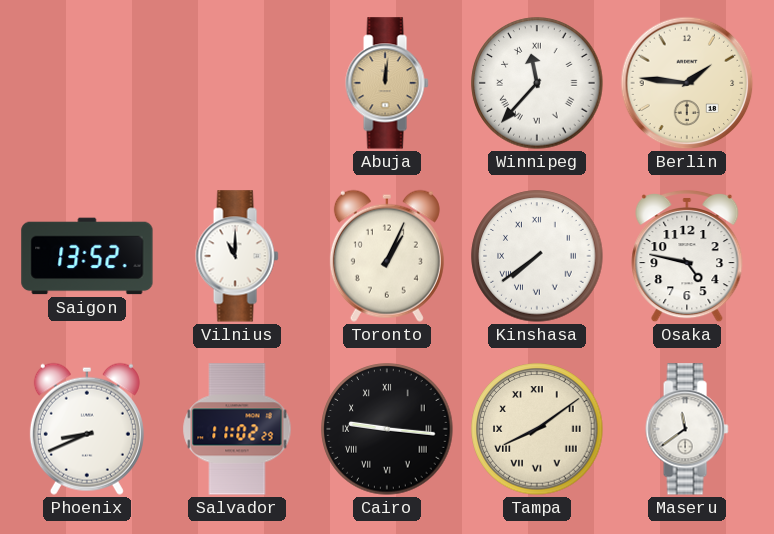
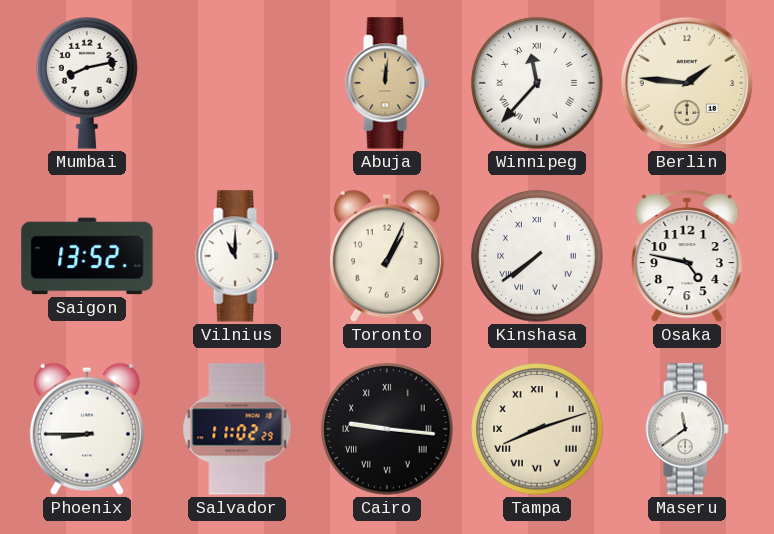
Mumbai: none -> 8:13
Phoenix: 8:41 -> 8:45
Tampa: 8:09 -> 8:12
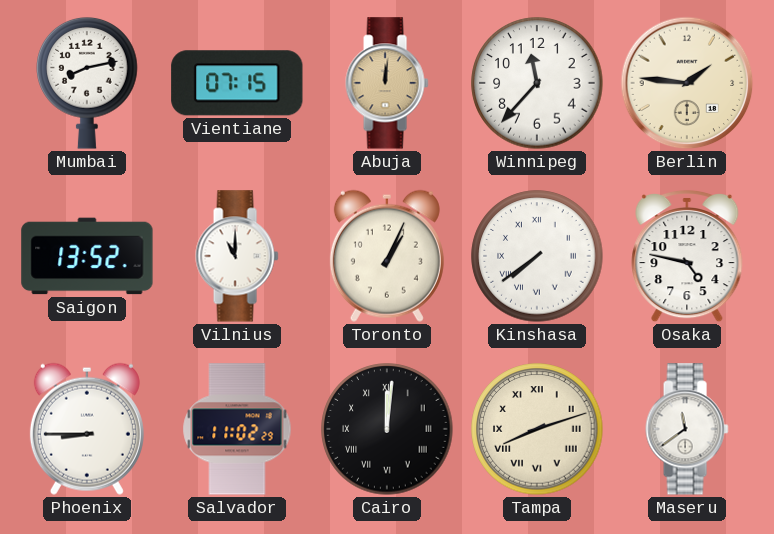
Vientiane: none -> 07:15
Winnipeg numerals: Roman -> Arabic
Cairo: 9:16 -> 12:01
